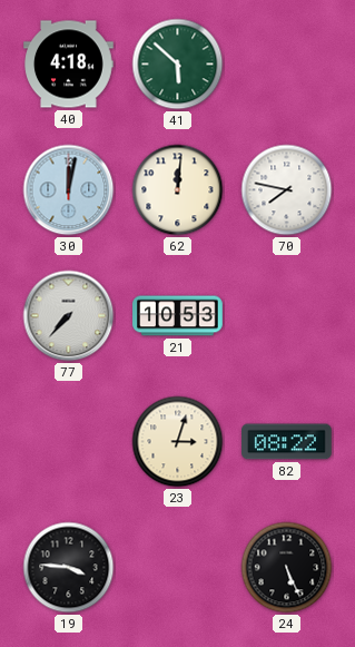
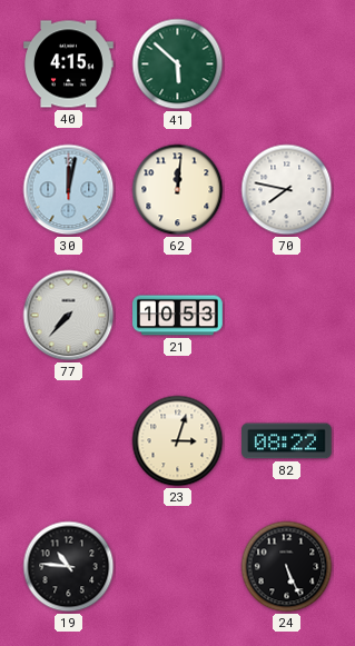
40: 4:18 -> 4:15
19: 3:46 -> 10:46
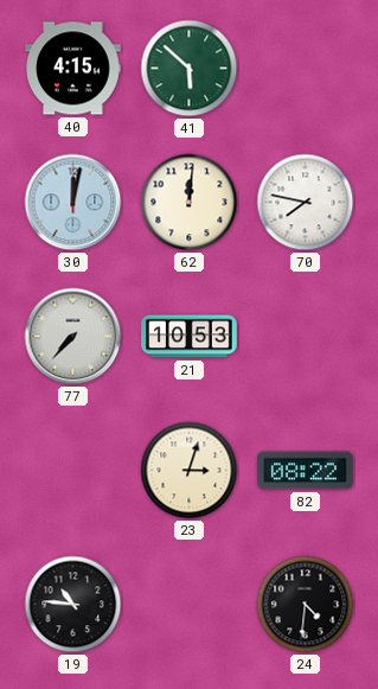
24: 5:26 -> 4:31
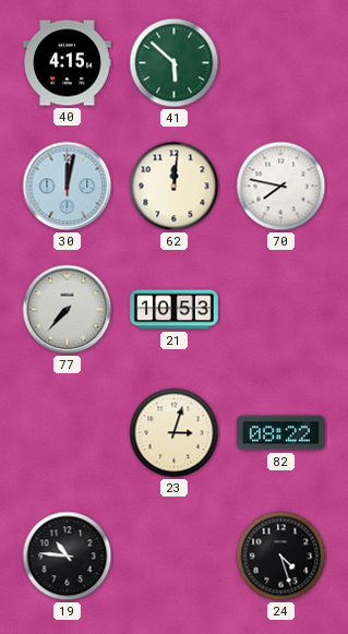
24: 4:31 -> 4:27
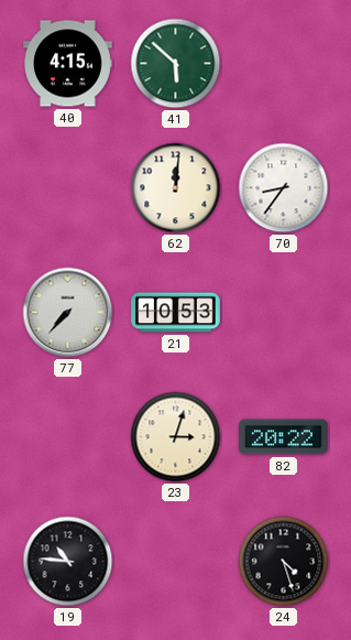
30: 12:02 -> none
70: 7:47 -> 8:36
82: 08:22 -> 20:22
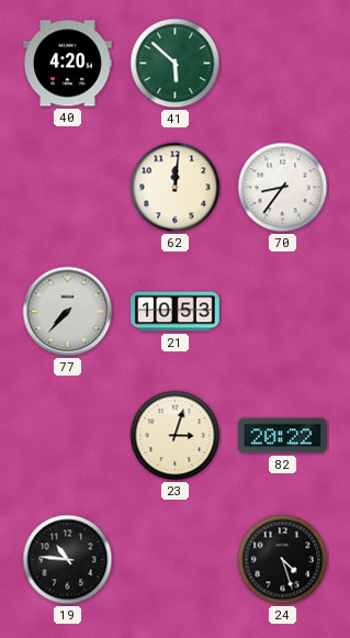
40: 4:15 -> 4:20
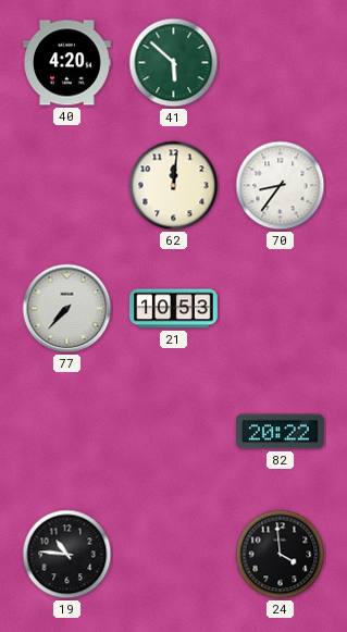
23: 3:03 -> none
24: 4:27 -> 3:59
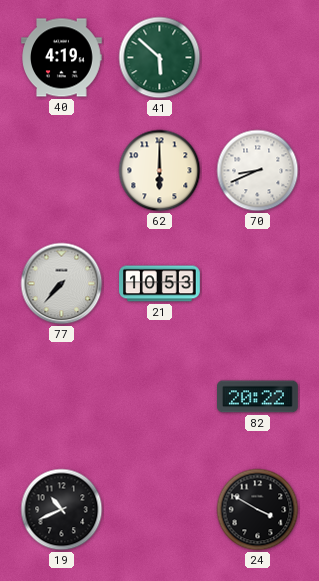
40: 4:20 -> 4:19
62: 12:01 -> 6:00
70: 8:36 -> 8:41
19: 10:46 -> 10:41
24: 3:59 -> 3:50
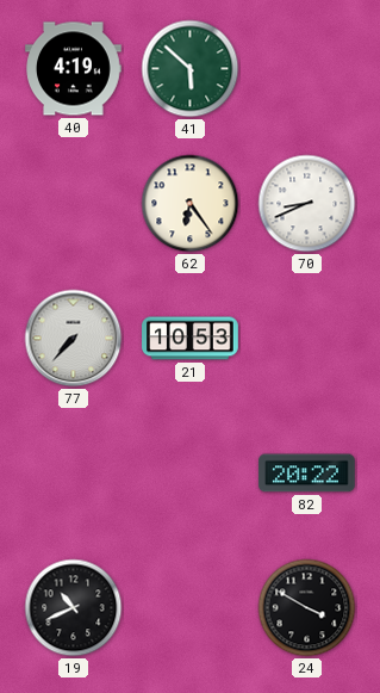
62: 6:00 -> 6:24
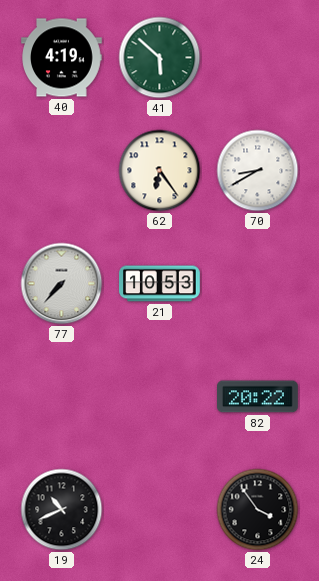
70: 8:41 -> 8:40
24: 3:50 -> 3:54
